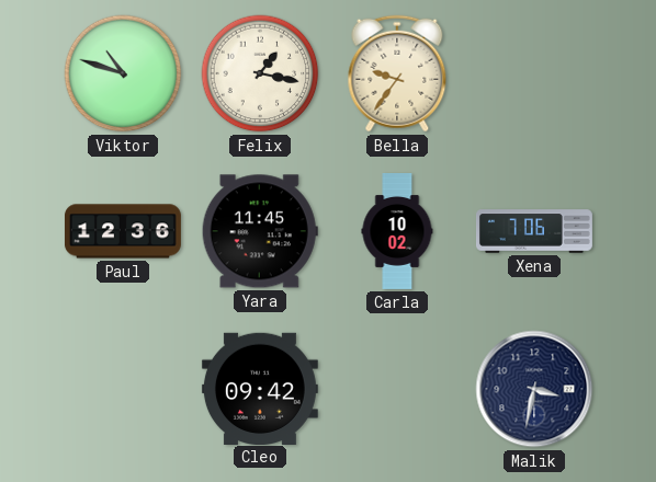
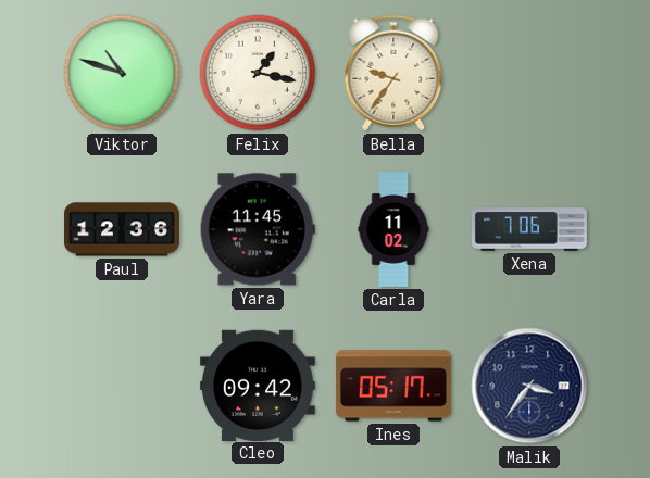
Carla: 10:02 -> 11:02
Ines: none -> 05:17
Malik: 3:32 -> 3:36
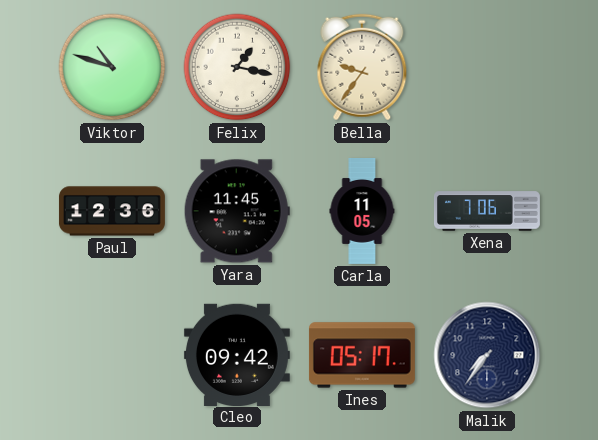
Carla: 11:02 -> 11:05
Malik: 3:36 -> 7:36
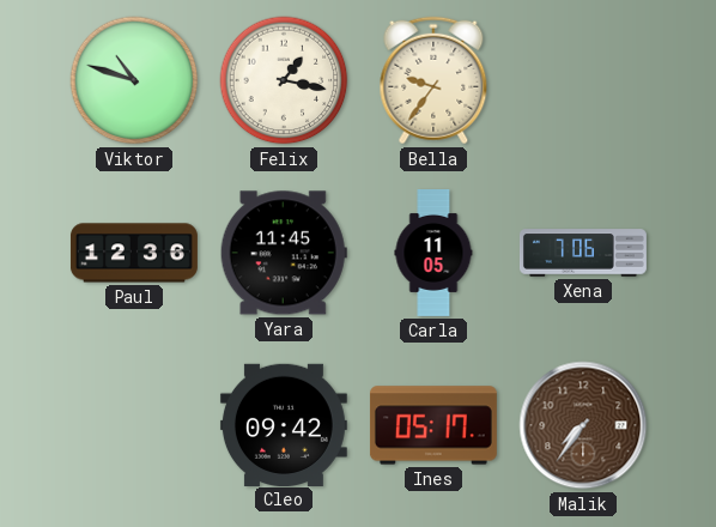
Malik dial: navy -> brown
